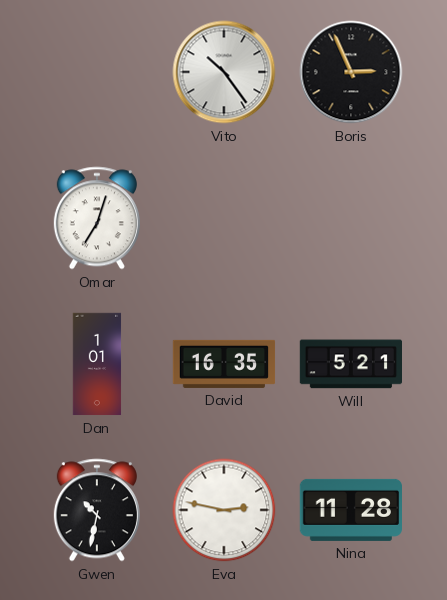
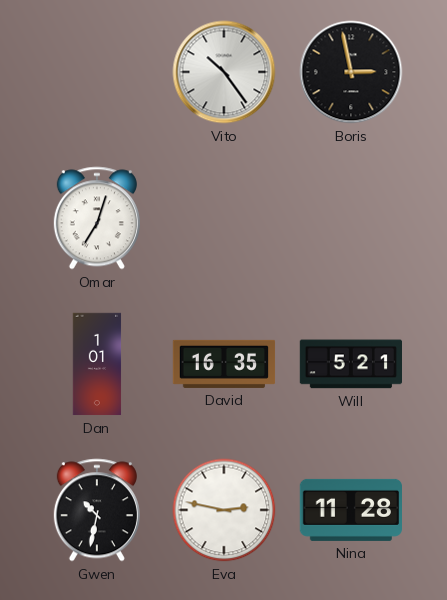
Boris: 2:56 -> 2:58
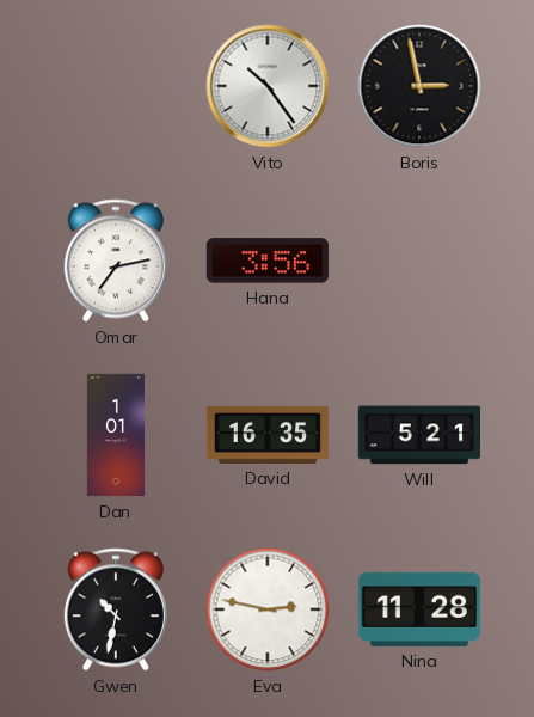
Omar: 7:03 -> 7:13
Hana: none -> 3:56
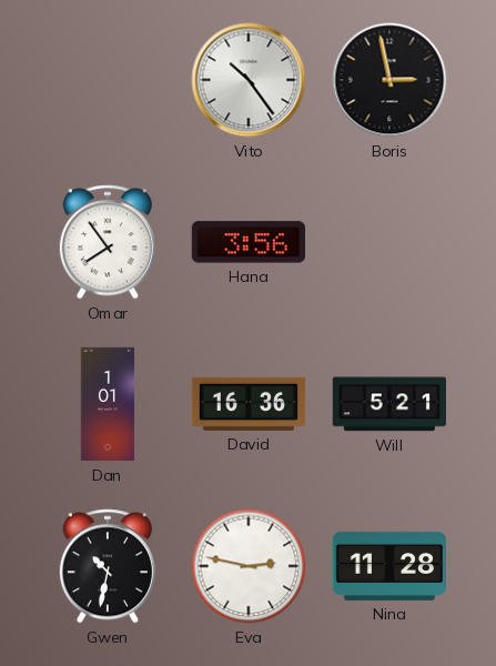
Omar: 7:13 -> 7:54
David: 16:35 -> 16:36
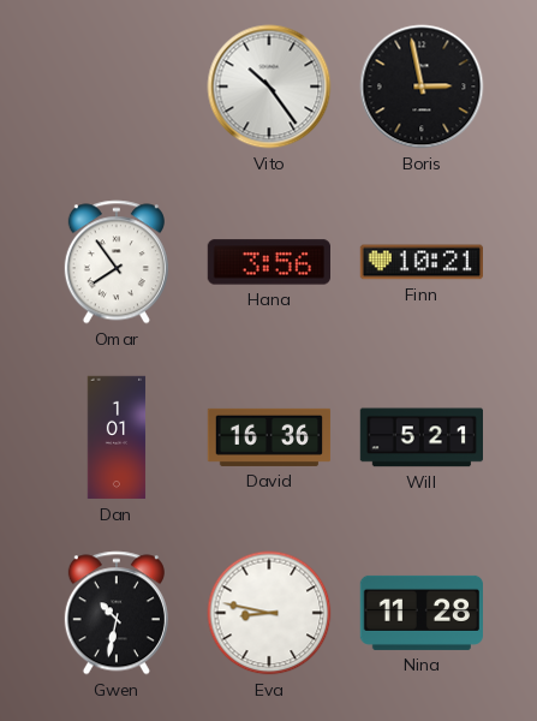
Finn: none -> 10:21
Eva: 2:47 -> 8:47
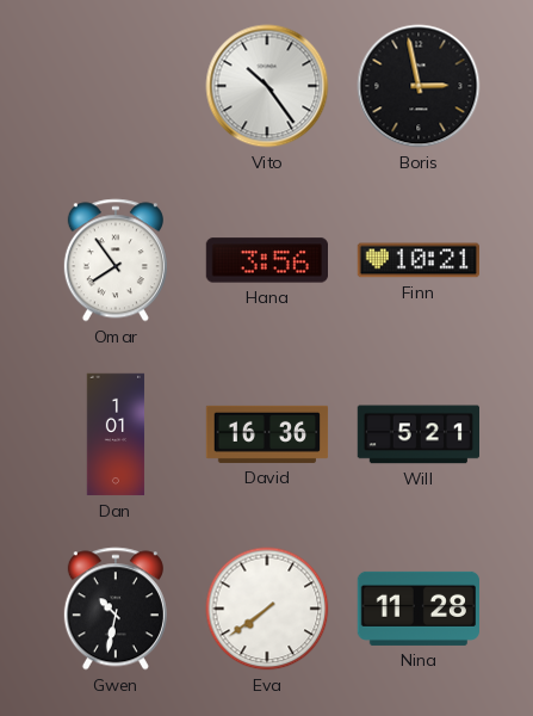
Eva: 8:47 -> 7:39
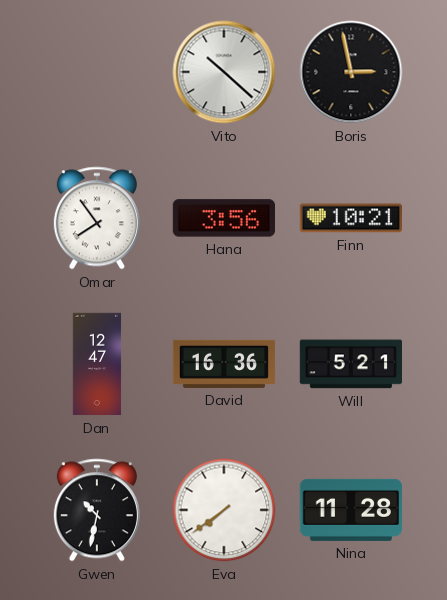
Vito: 10:24 -> 10:22
Dan: 1:01 -> 12:47
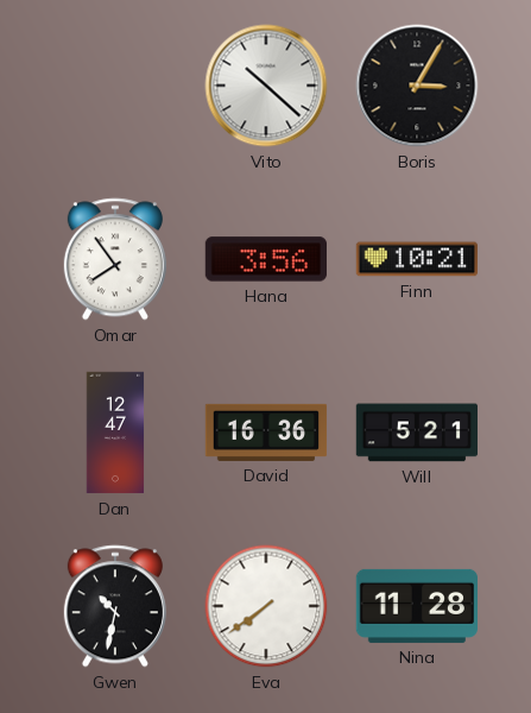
Boris: 2:58 -> 3:05
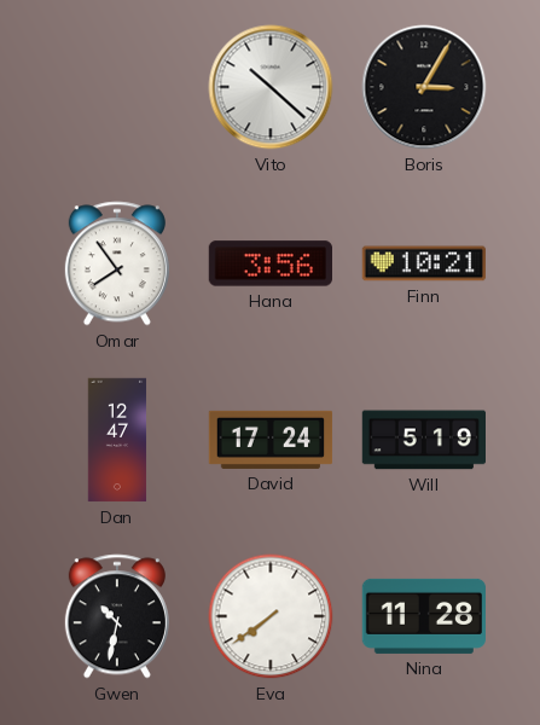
David: 16:36 -> 17:24
Will: 5:21 -> 5:19
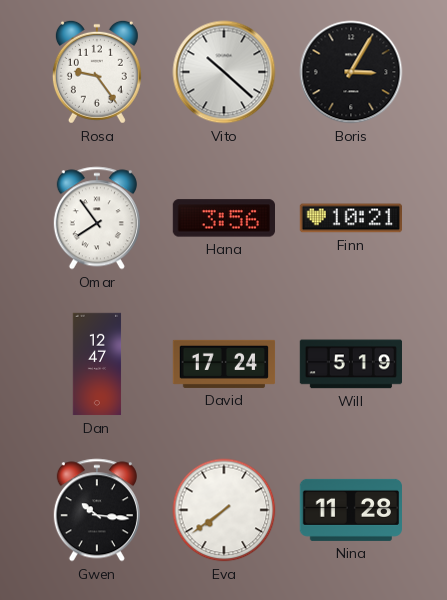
Rosa: none -> 9:24
Gwen: 10:32 -> 10:16
